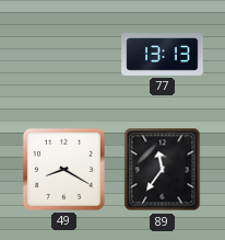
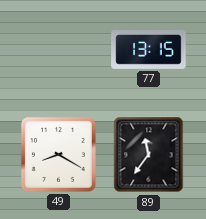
77: 13:13 -> 13:15
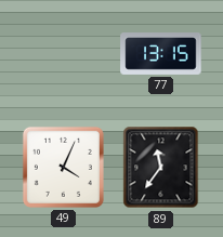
49: 8:20 -> 4:04
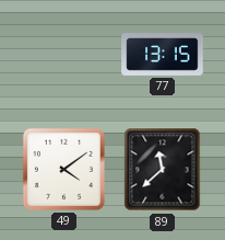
49: 4:04 -> 4:09
89: 11:36 -> 11:38
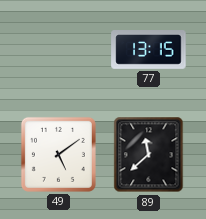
49: 4:09 -> 5:09
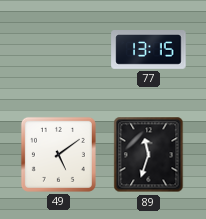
89: 11:38 -> 11:33
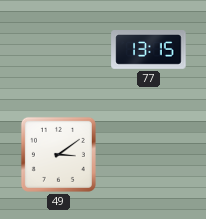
49: 5:09 -> 3:09
89: 11:33 -> none
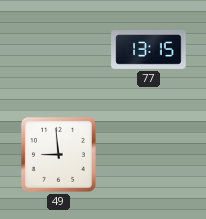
49: 3:09 -> 8:59
